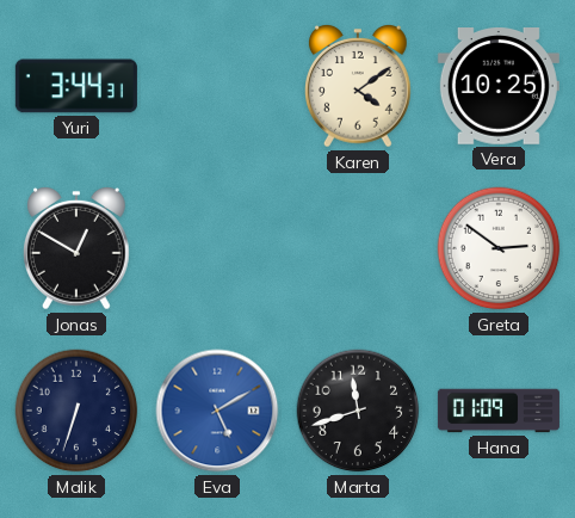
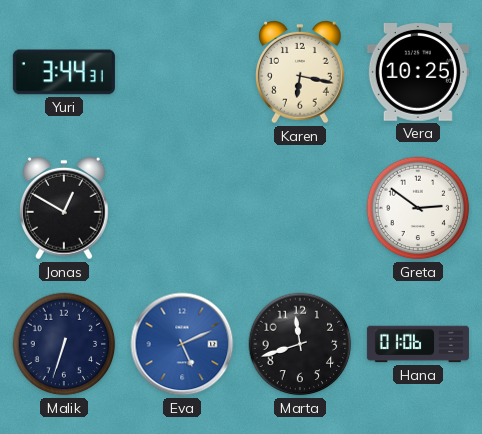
Karen: 4:09 -> 6:17
Eva: 5:10 -> 5:11
Hana: 01:09 -> 01:06
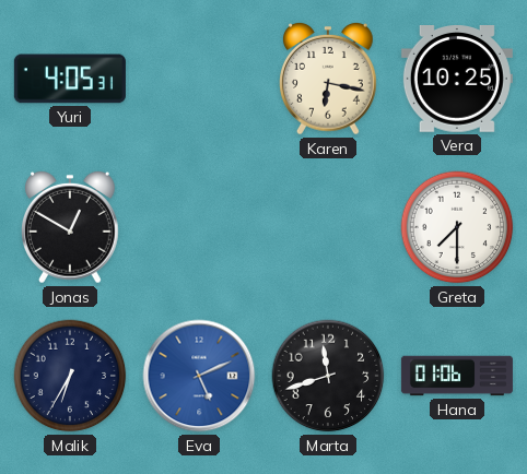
Yuri: 3:44 -> 4:05
Greta: 2:51 -> 7:30
Malik: 6:33 -> 6:35
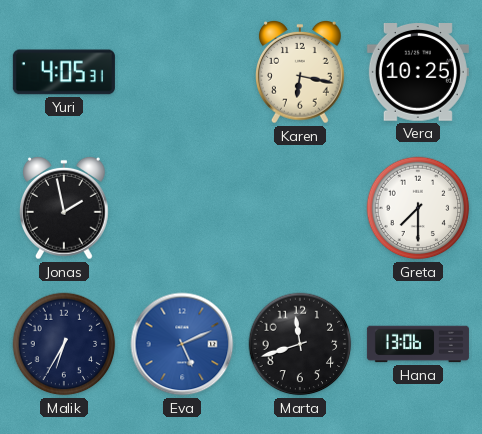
Jonas: 12:50 -> 1:58
Hana: 01:06 -> 13:06
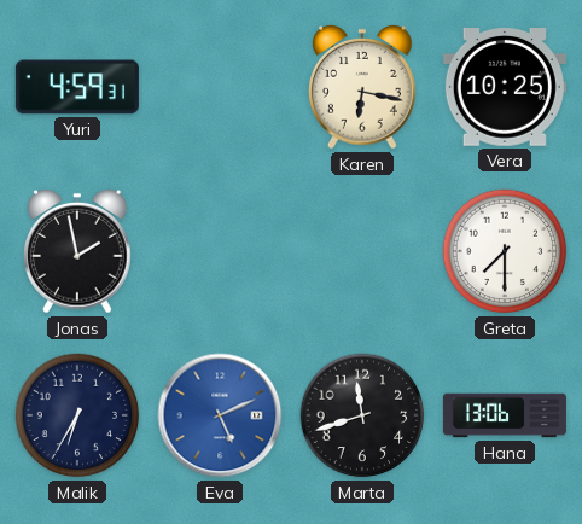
Yuri: 4:05 -> 4:59
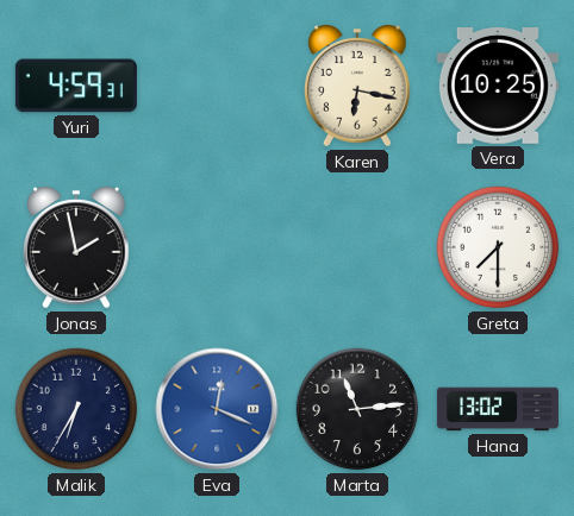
Eva: 5:11 -> 12:19
Marta: 11:42 -> 11:14
Hana: 13:06 -> 13:02
